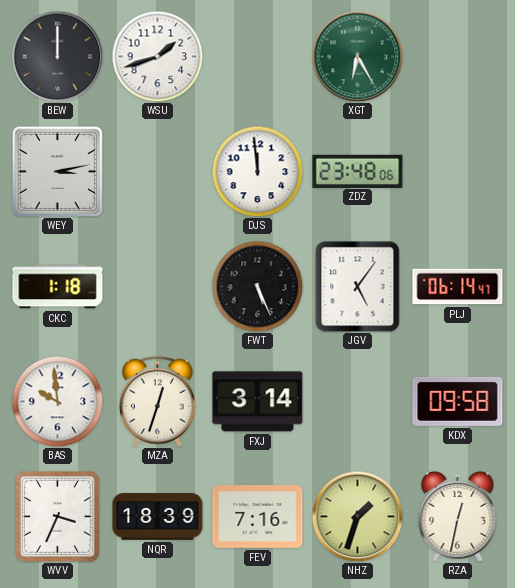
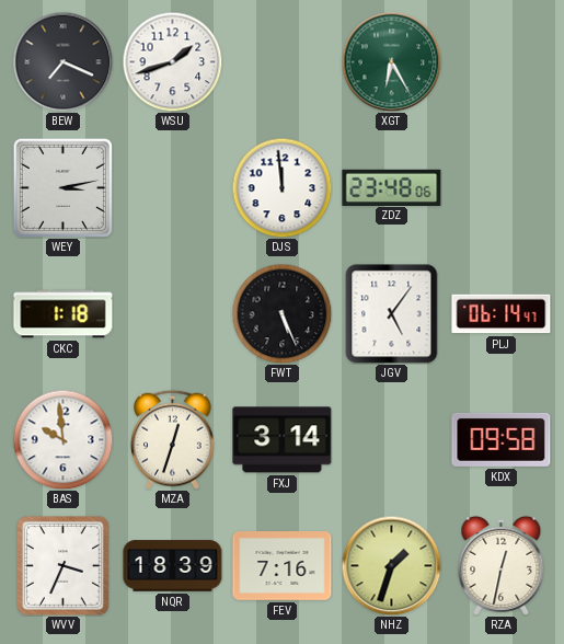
BEW: 12:00 -> 7:19
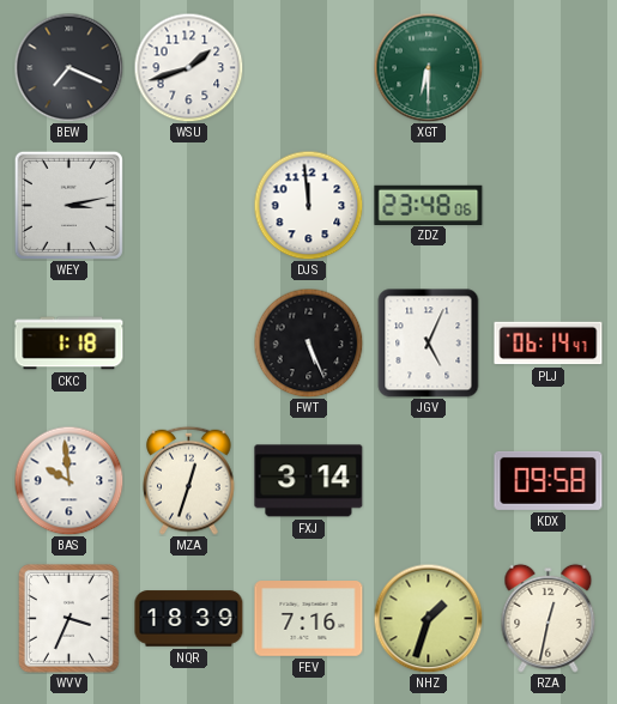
XGT: 6:25 -> 6:30
JGV: 5:06 -> 5:04
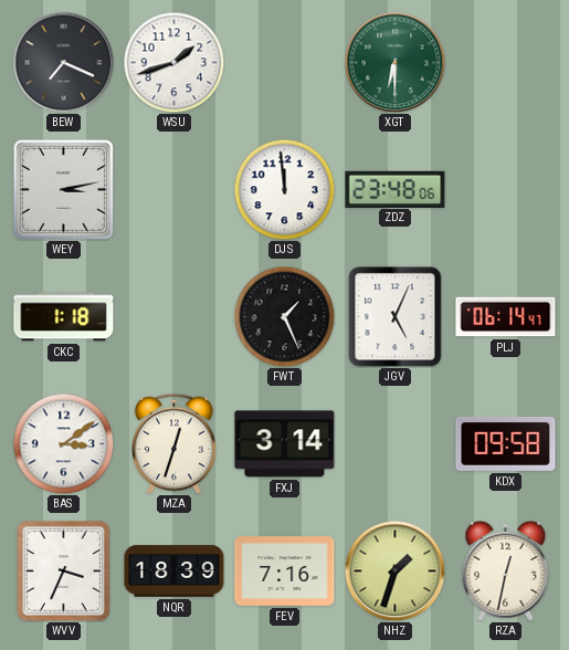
FWT: 5:26 -> 1:26
BAS: 9:59 -> 3:09
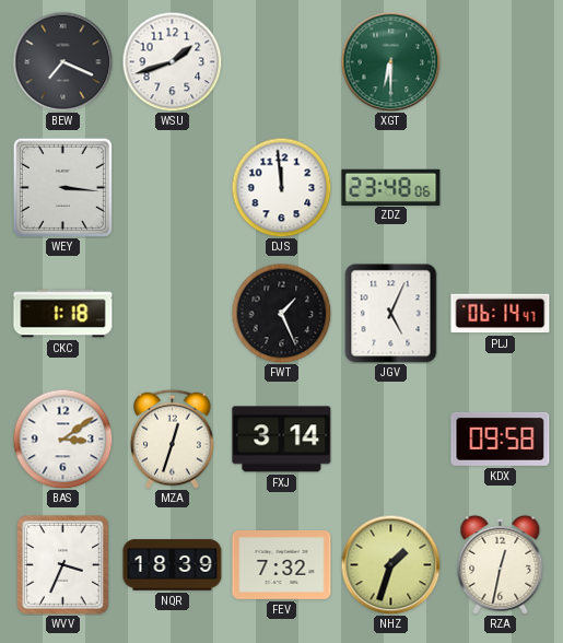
WEY: 3:13 -> 3:16
FEV: 7:16 -> 7:32
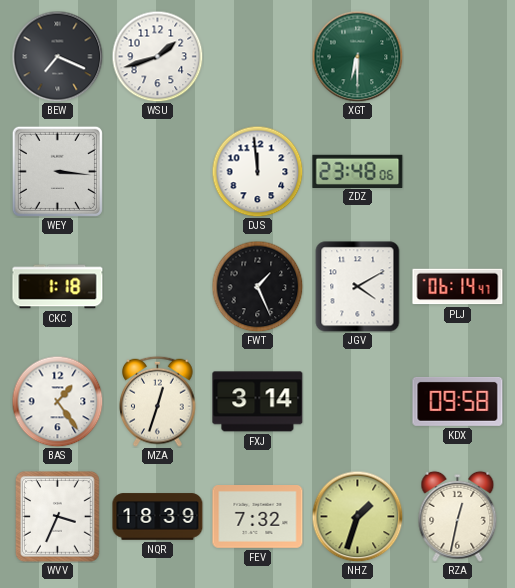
JGV: 5:04 -> 4:10
BAS: 3:09 -> 1:24
